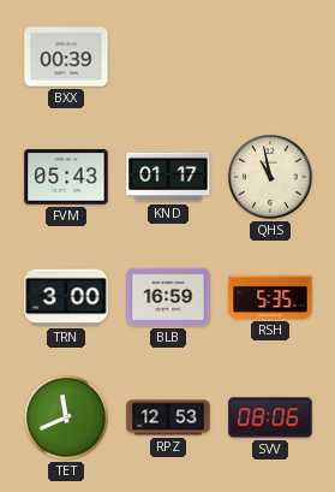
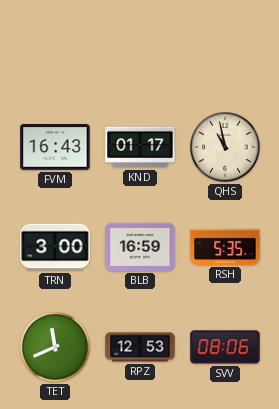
BXX: 00:39 -> none
FVM: 05:43 -> 16:43
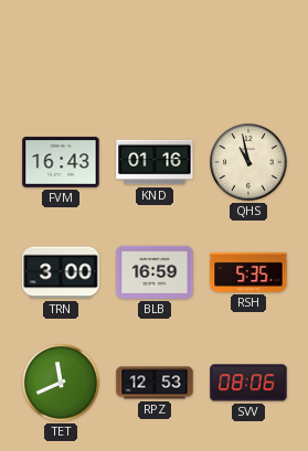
KND: 01:17 -> 01:16
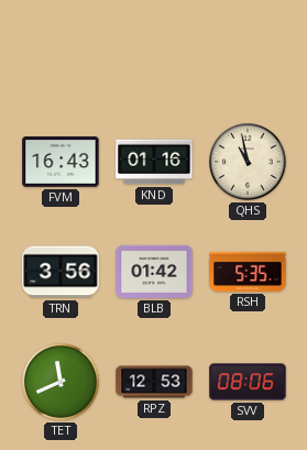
TRN: 3:00 -> 3:56
BLB: 16:59 -> 01:42
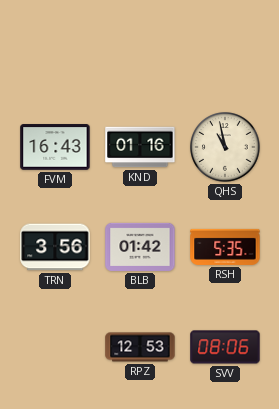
TET: 11:41 -> none
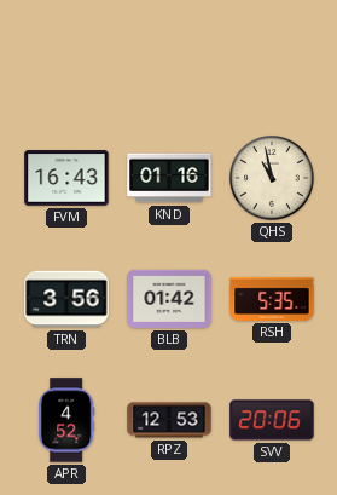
APR: none -> 4:52
SVV: 08:06 -> 20:06
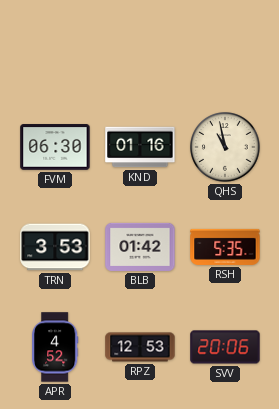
FVM: 16:43 -> 06:30
TRN: 3:56 -> 3:53
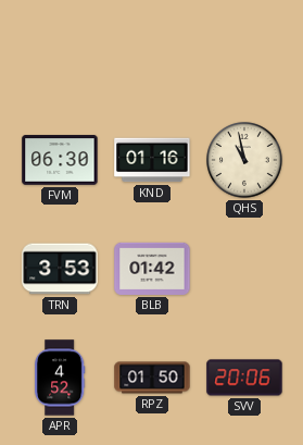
RSH: 5:35 -> none
RPZ: 12:53 -> 01:50
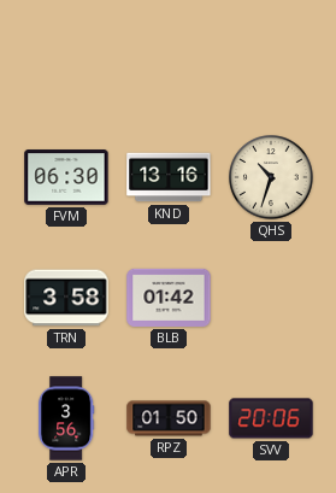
KND: 01:16 -> 13:16
QHS: 10:58 -> 10:33
TRN: 3:53 -> 3:58
APR: 4:52 -> 3:56
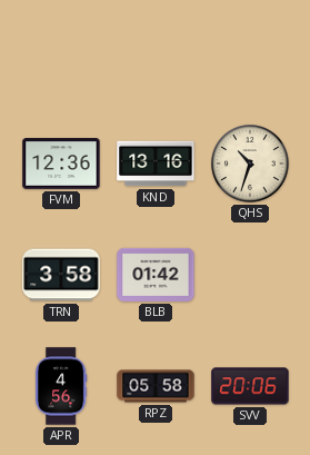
FVM: 06:30 -> 12:36
APR: 3:56 -> 4:56
RPZ: 01:50 -> 05:58
